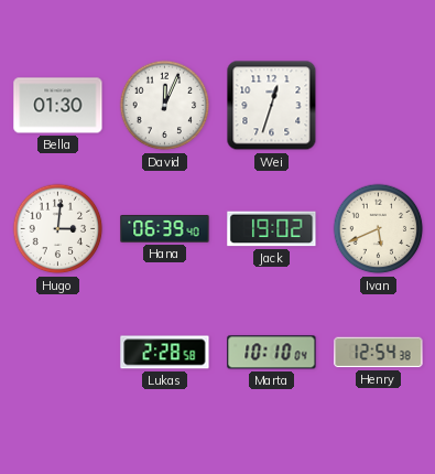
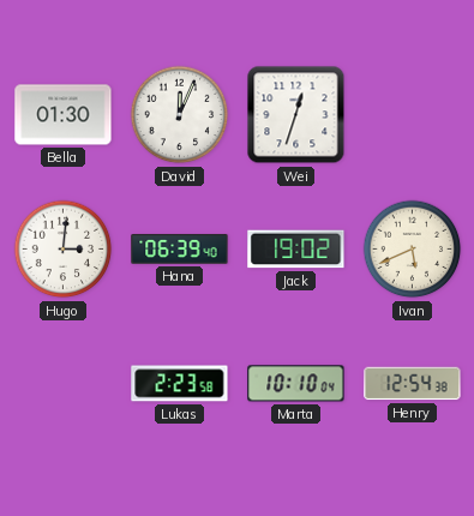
Lukas: 2:28 -> 2:23
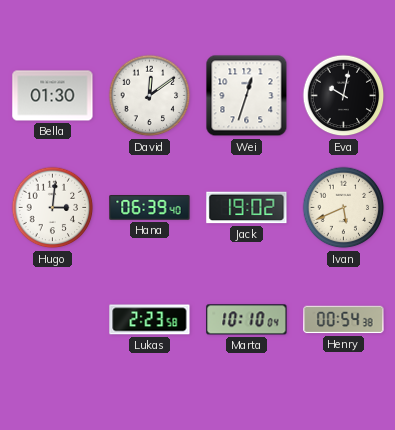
David: 12:04 -> 12:09
Eva: none -> 10:02
Henry: 12:54 -> 00:54
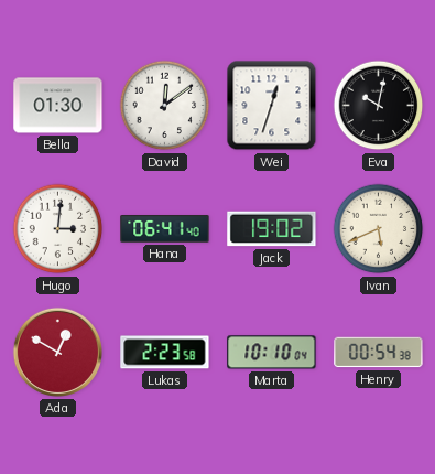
Hana: 06:39 -> 06:41
Ada: none -> 12:50
